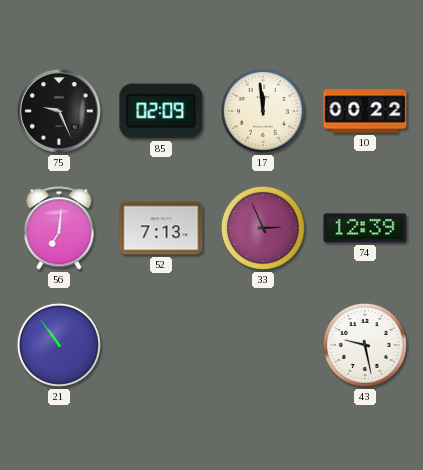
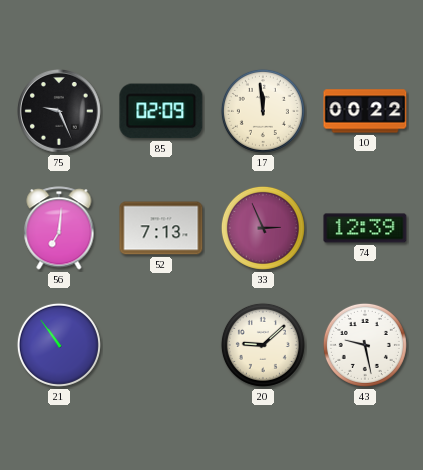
20: none -> 9:08
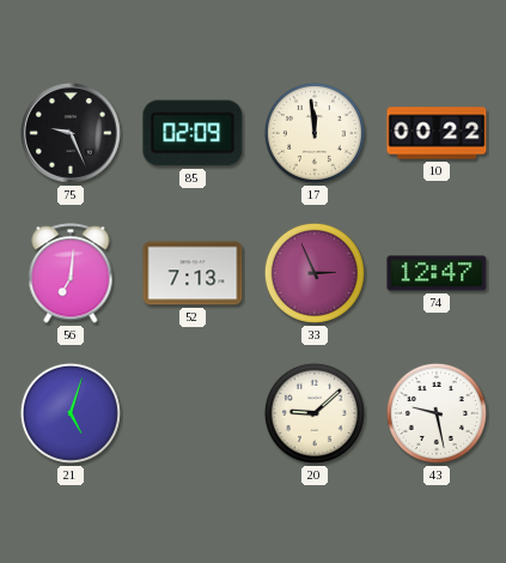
74: 12:39 -> 12:47
21: 10:54 -> 5:03
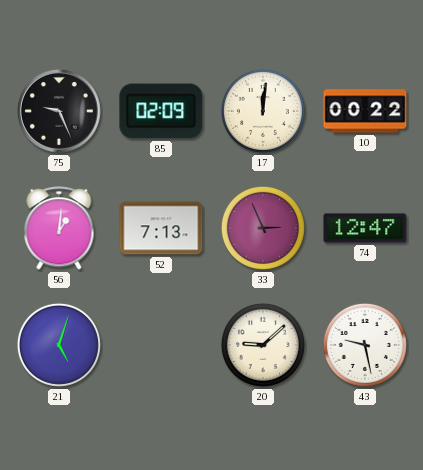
17: 11:59 -> 12:01
56: 7:01 -> 1:01
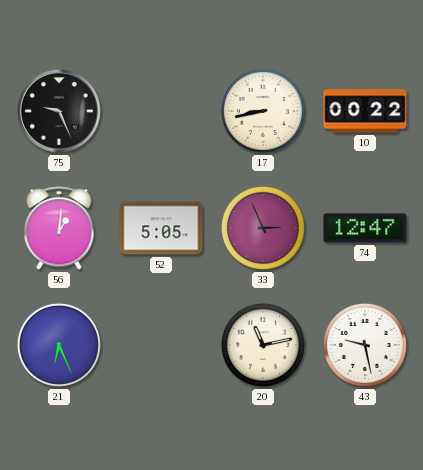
85: 02:09 -> none
17: 12:01 -> 8:43
52: 7:13 -> 5:05
21: 5:03 -> 6:26
20: 9:08 -> 11:13
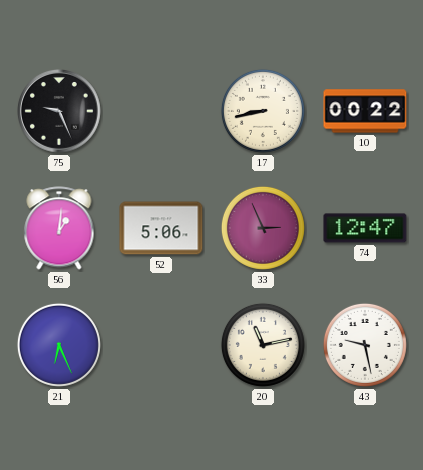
52: 5:05 -> 5:06
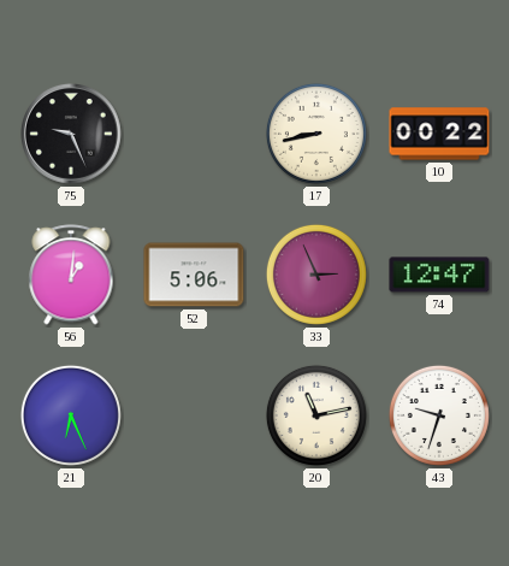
43: 9:28 -> 9:33
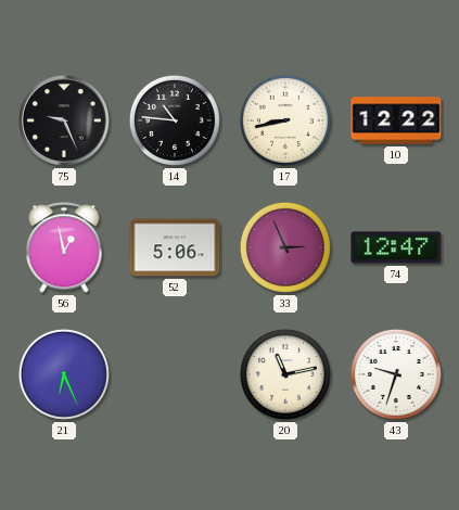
14: none -> 10:46
10: 00:22 -> 12:22
56: 1:01 -> 12:58
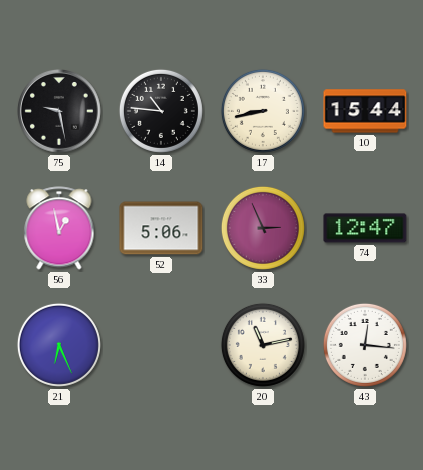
75: 9:26 -> 9:28
10: 12:22 -> 15:44
43: 9:33 -> 12:16
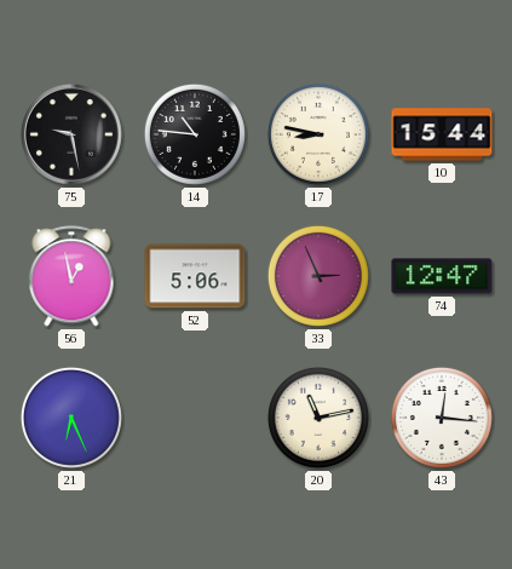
17: 8:43 -> 8:47
